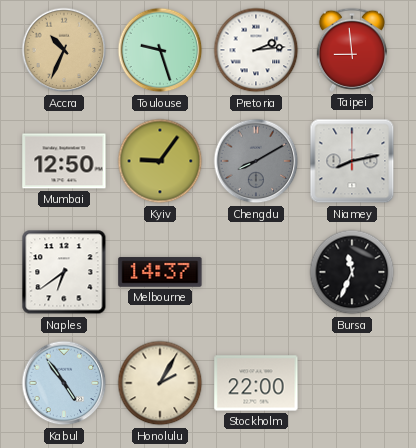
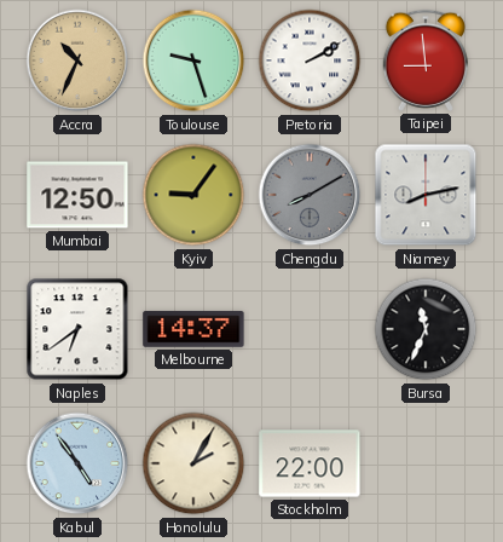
Pretoria: 2:14 -> 2:10
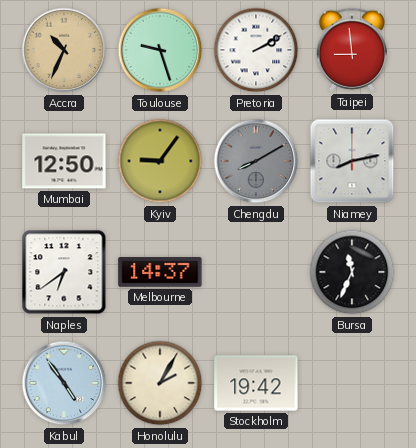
Stockholm: 22:00 -> 19:42
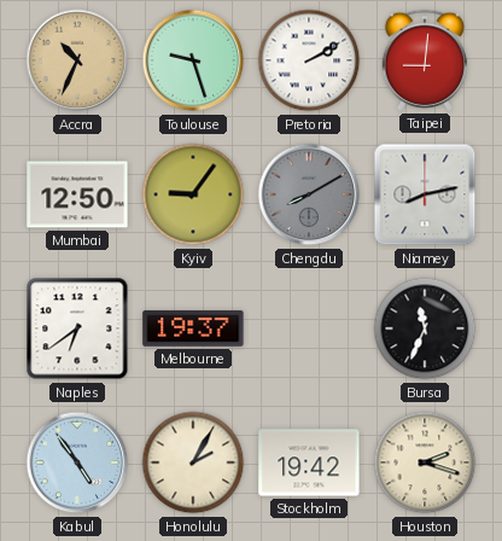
Taipei: 8:59 -> 9:01
Melbourne: 14:37 -> 19:37
Houston: none -> 2:18
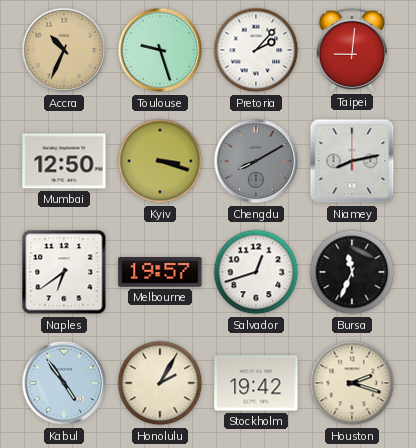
Pretoria: 2:10 -> 2:07
Kyiv: 9:06 -> 3:18
Melbourne: 19:37 -> 19:57
Salvador: none -> 12:42
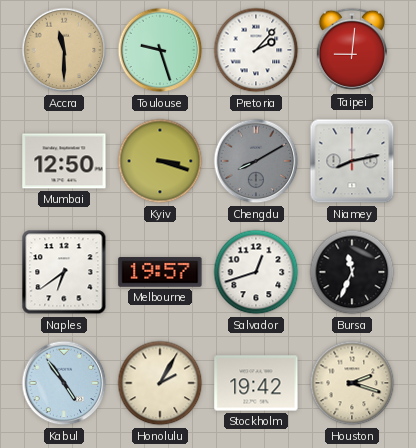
Accra: 10:34 -> 11:30
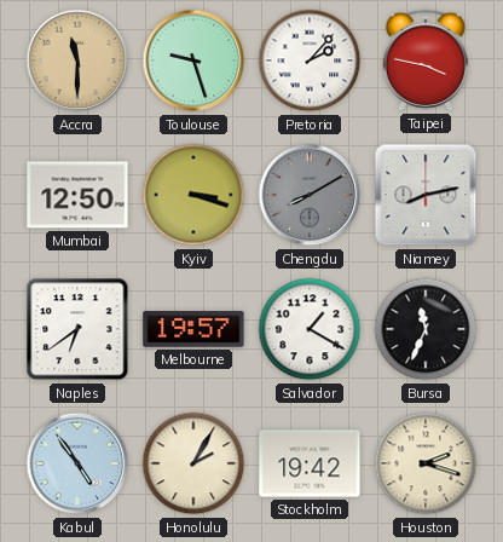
Taipei: 9:01 -> 3:47
Salvador: 12:42 -> 1:20
